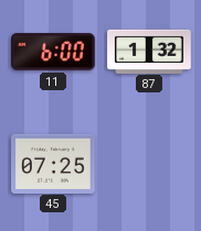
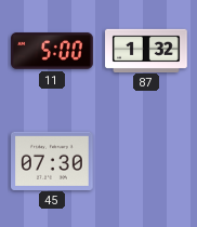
11: 6:00 -> 5:00
45: 07:25 -> 07:30
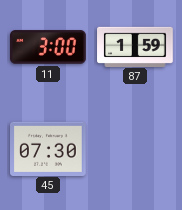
11: 5:00 -> 3:00
87: 1:32 -> 1:59
